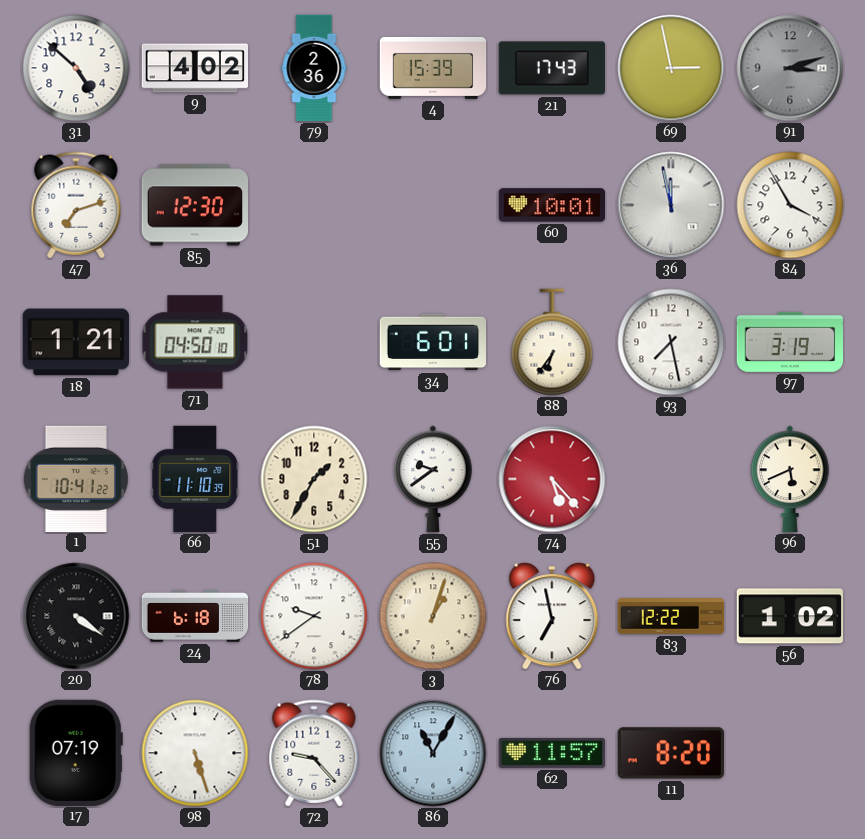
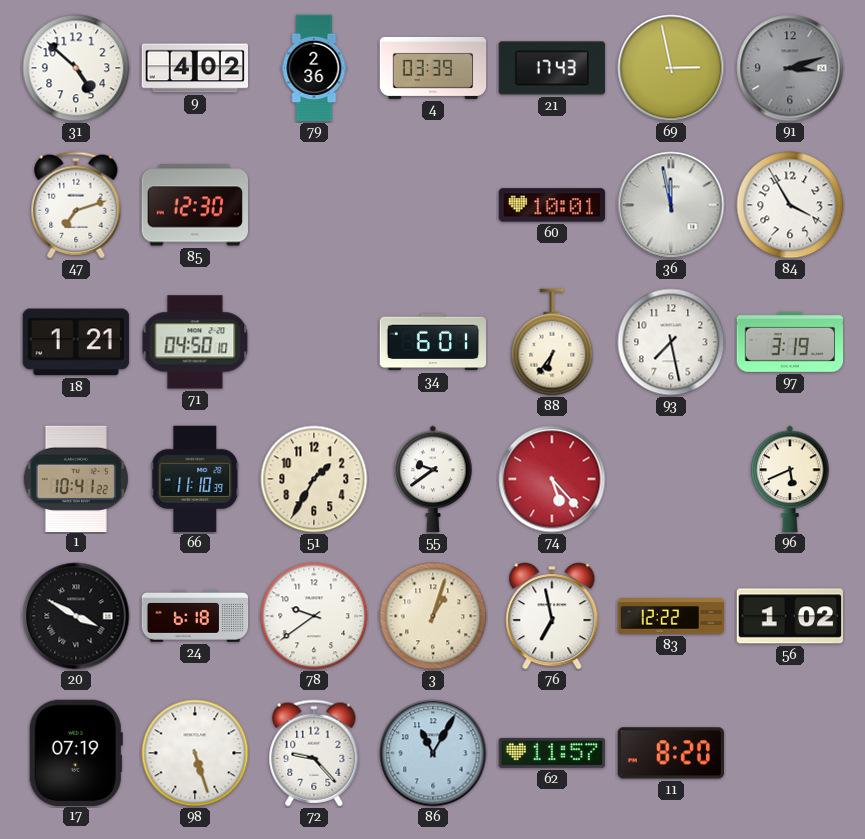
4: 15:39 -> 03:39
20: 4:21 -> 3:50
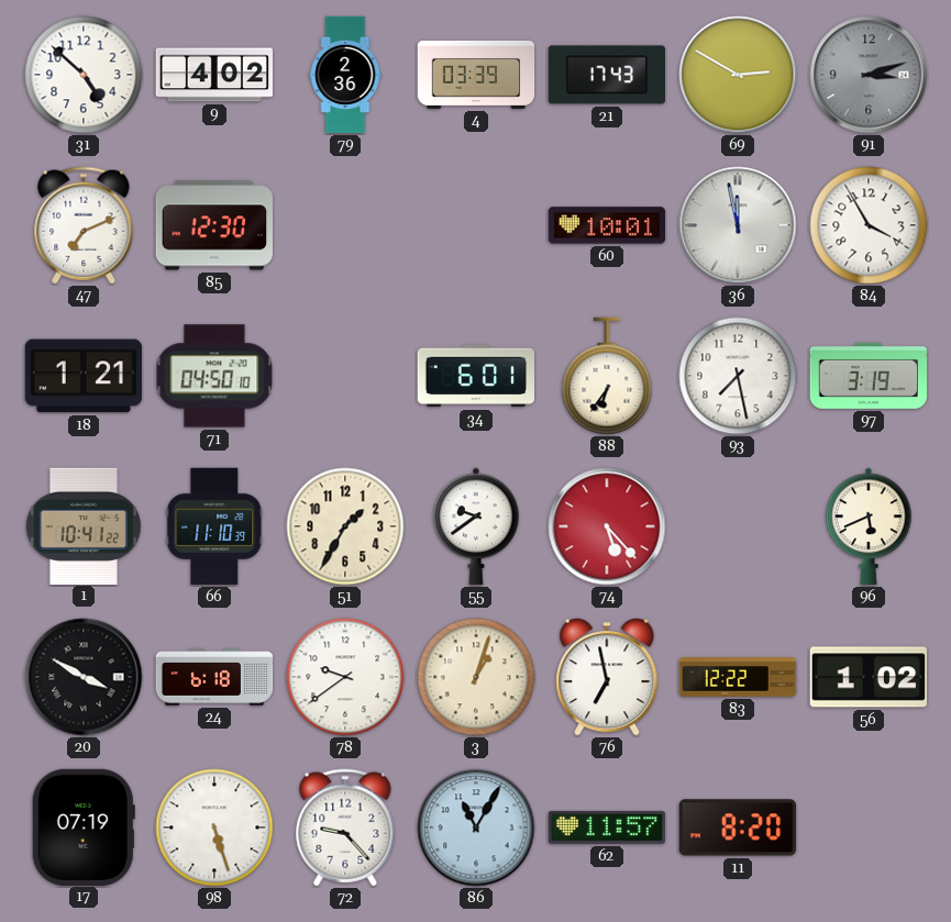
69: 2:58 -> 2:50
47: 7:12 -> 7:11
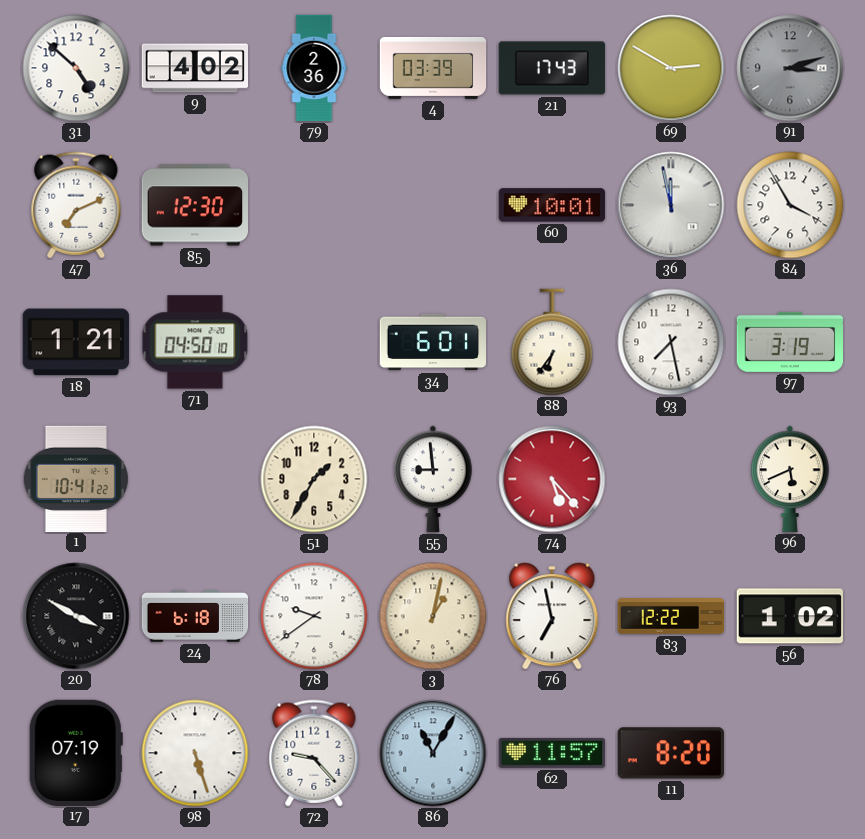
66: 11:10 -> none
55: 9:39 -> 8:59
3: 1:03 -> 1:02
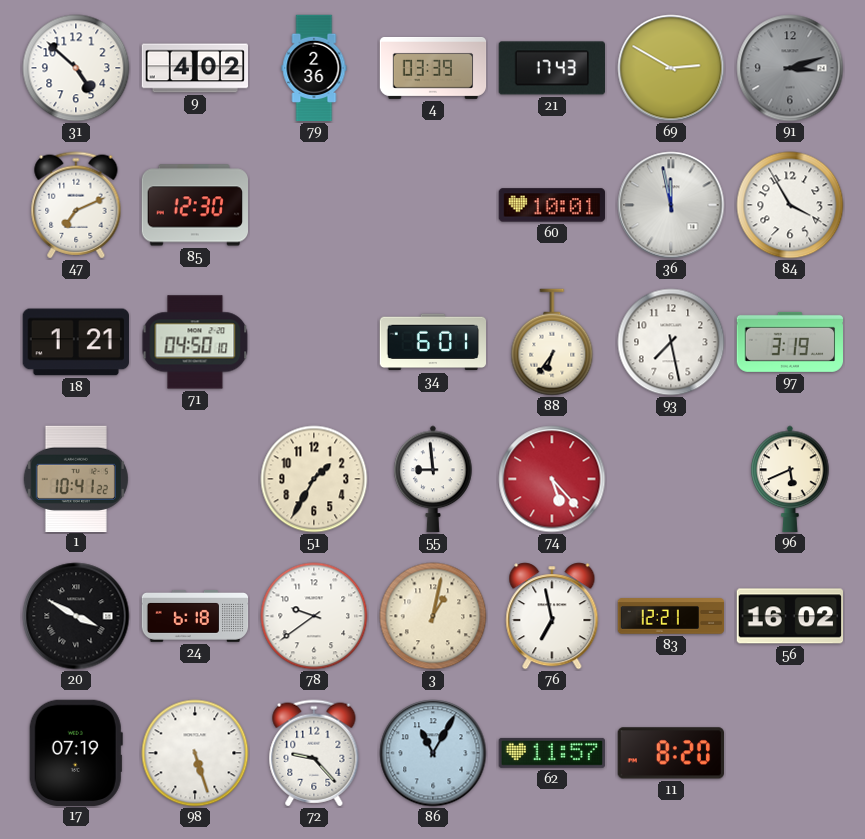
83: 12:22 -> 12:21
56: 1:02 -> 16:02
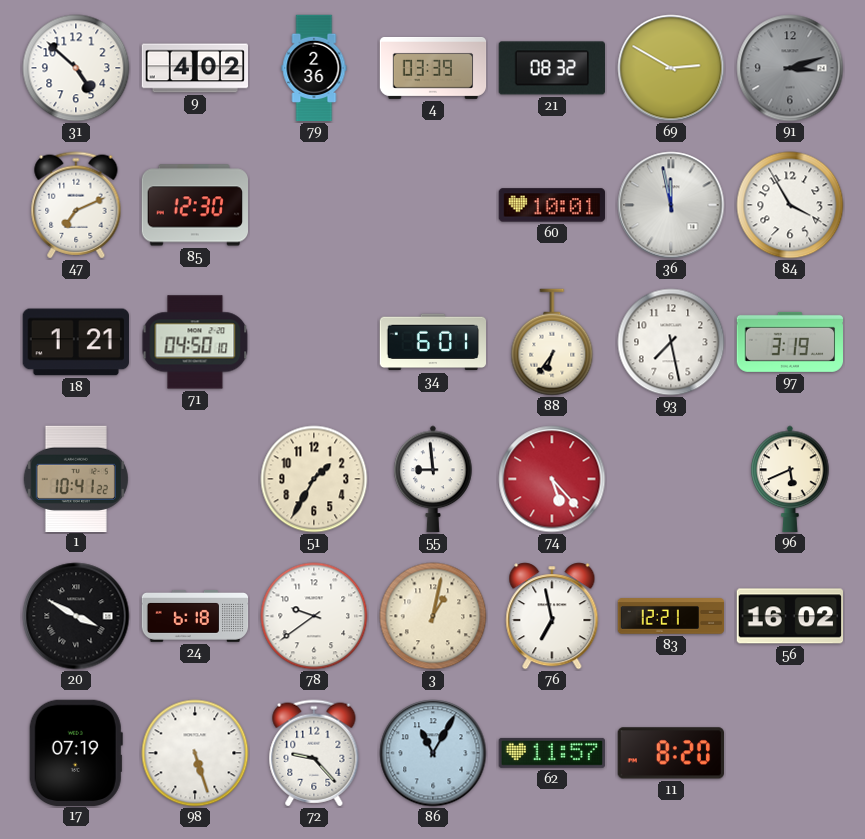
21: 17:43 -> 08:32
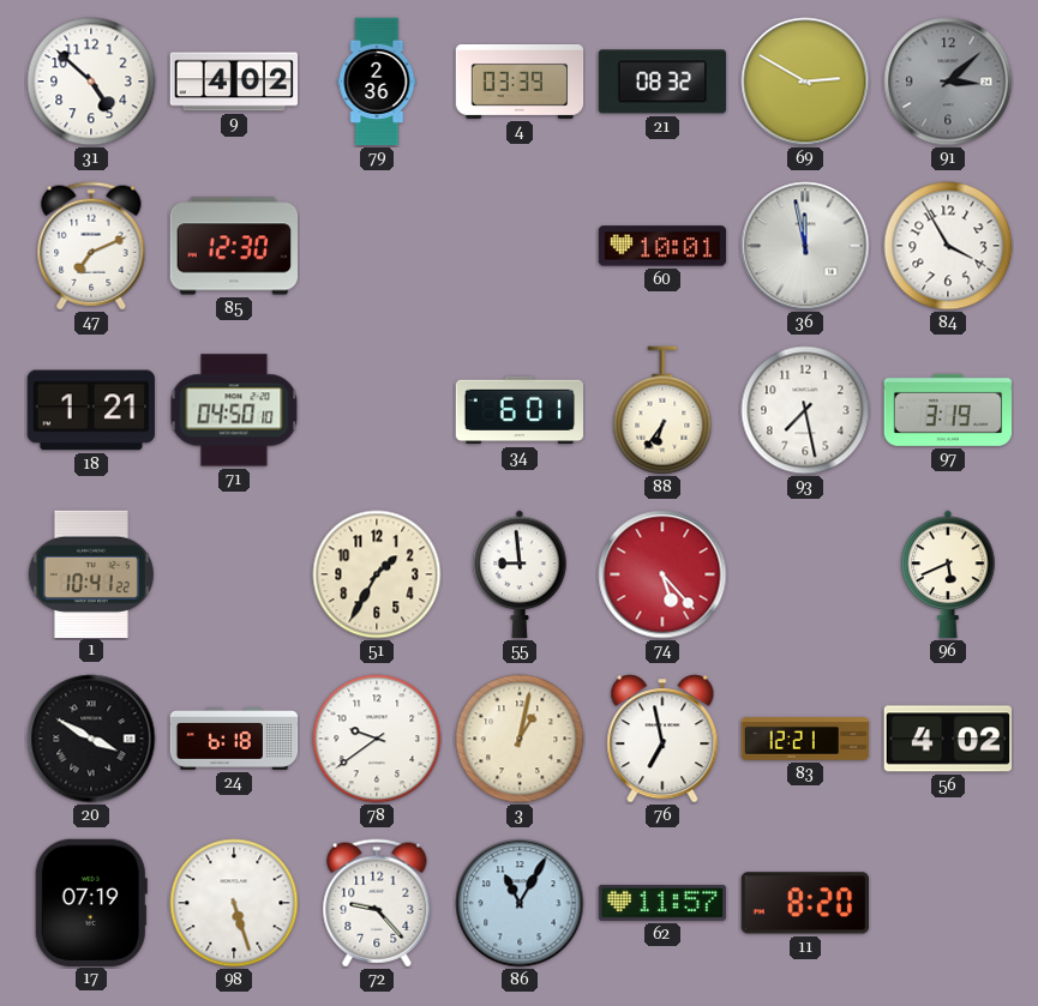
91: 3:12 -> 3:08
56: 16:02 -> 4:02
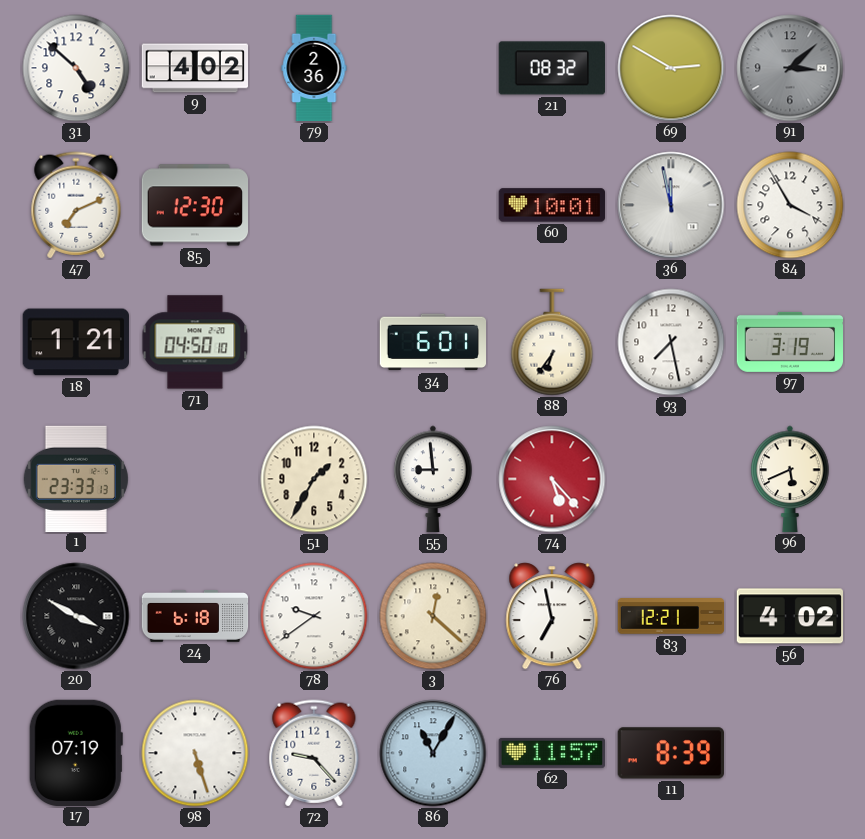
4: 03:39 -> none
1: 10:41 -> 23:33
3: 1:02 -> 12:22
11: 8:20 -> 8:39
